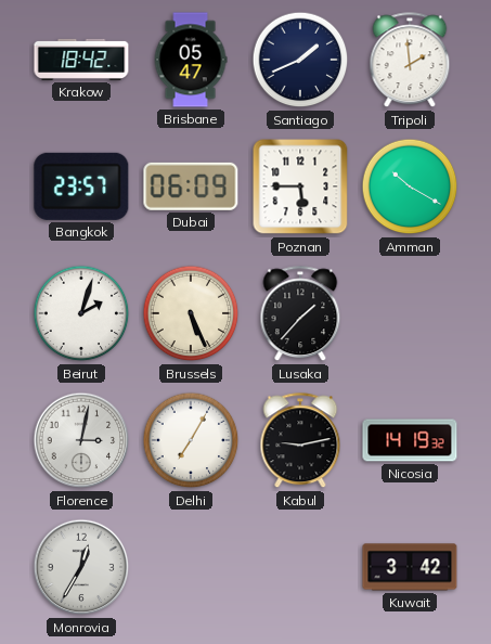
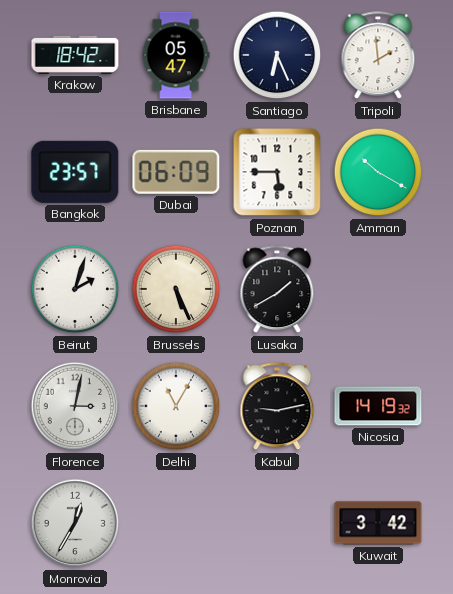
Santiago: 1:41 -> 6:26
Lusaka: 1:37 -> 1:40
Delhi: 7:05 -> 11:05
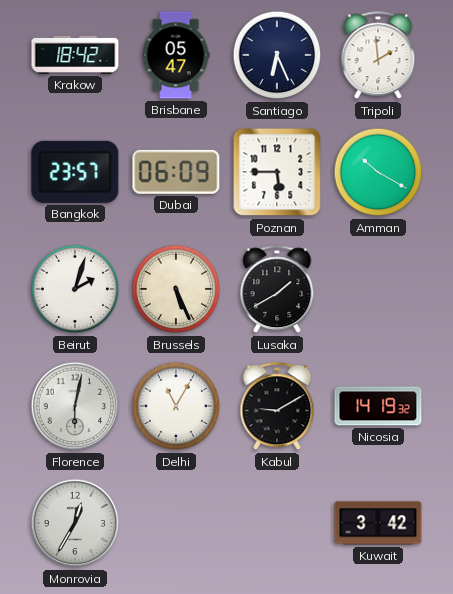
Florence: 3:02 -> 6:02
Kabul: 9:13 -> 9:10
